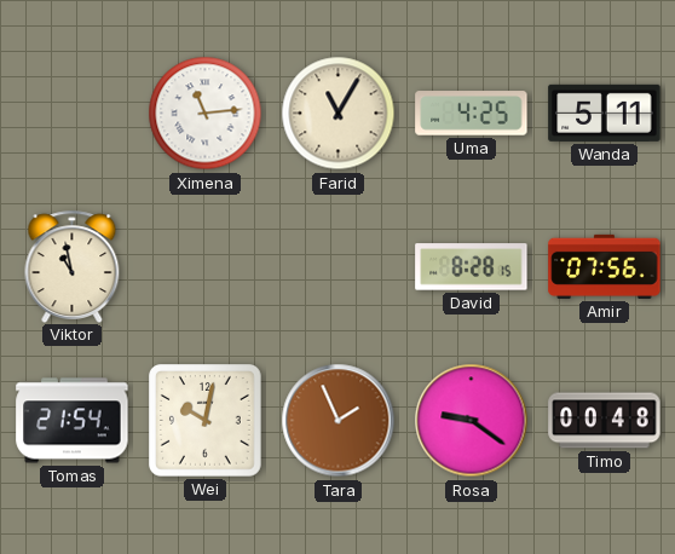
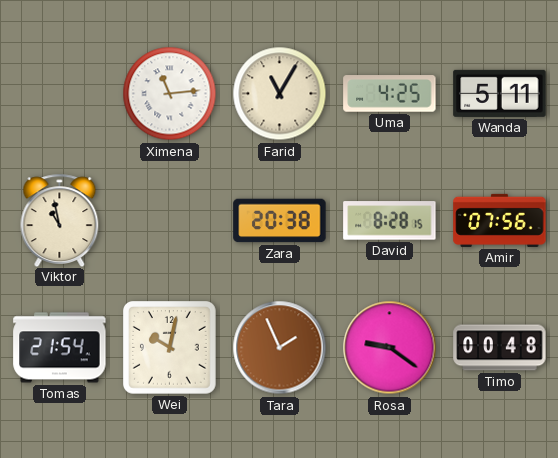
Zara: none -> 20:38
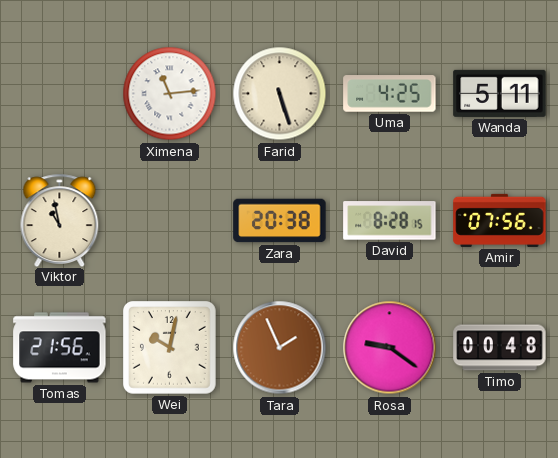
Farid: 11:05 -> 5:27
Tomas: 21:54 -> 21:56
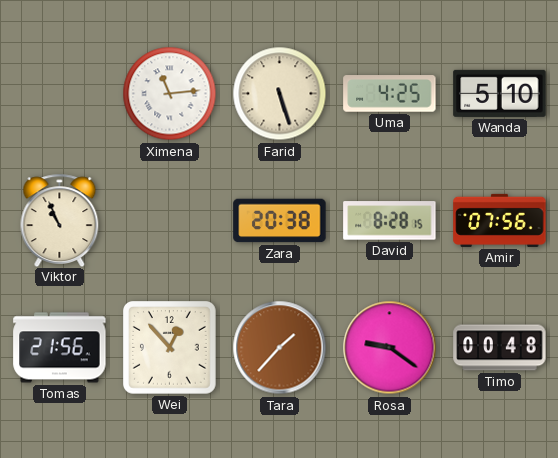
Wanda: 5:11 -> 5:10
Viktor: 10:58 -> 10:56
Wei: 10:02 -> 12:53
Tara: 1:56 -> 1:37
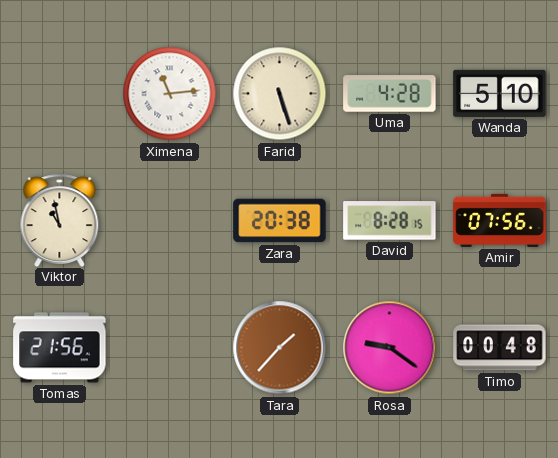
Uma: 4:25 -> 4:28
Viktor: 10:56 -> 10:58
Wei: 12:53 -> none
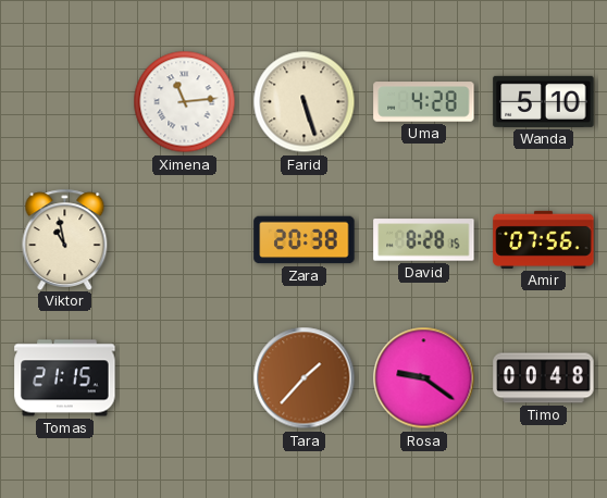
Tomas: 21:56 -> 21:15
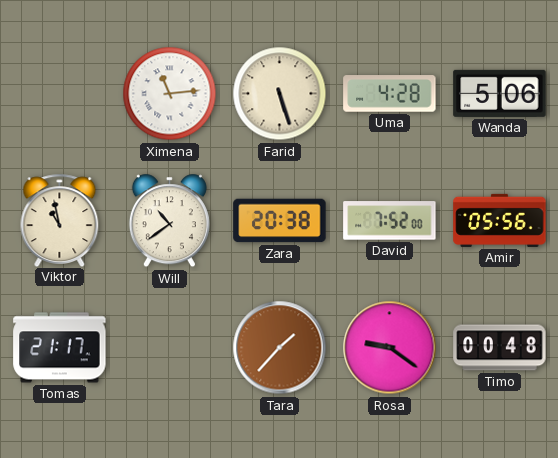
Wanda: 5:10 -> 5:06
Will: none -> 10:39
David: 8:28 -> 7:52
Amir: 07:56 -> 05:56
Tomas: 21:15 -> 21:17
